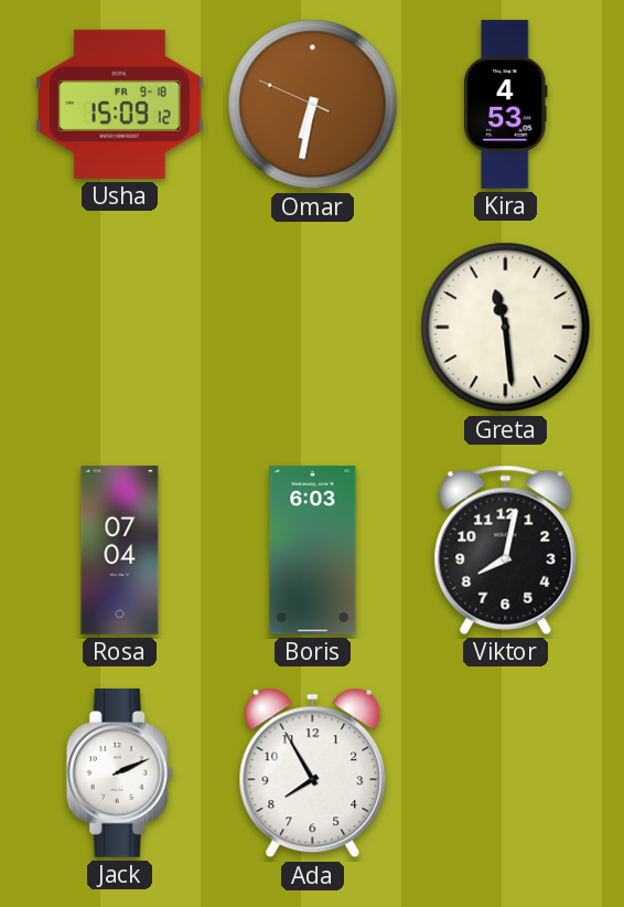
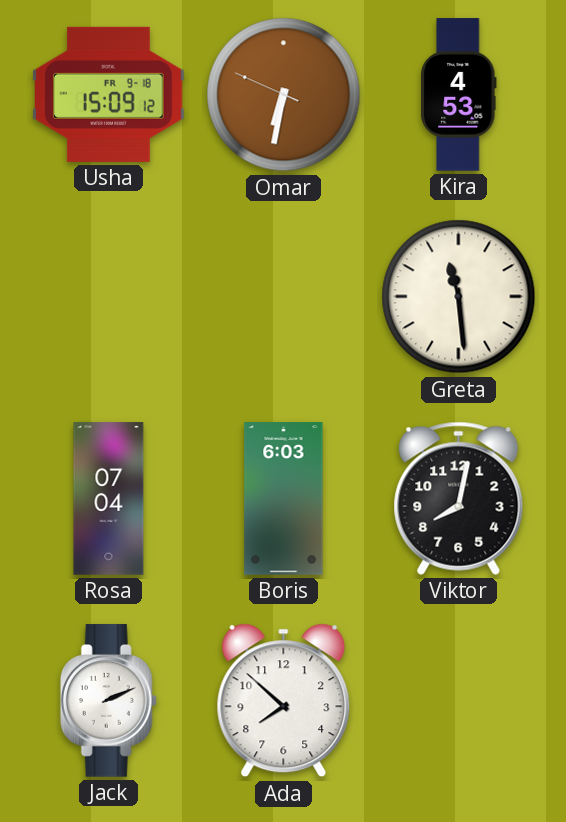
Ada: 7:55 -> 7:52
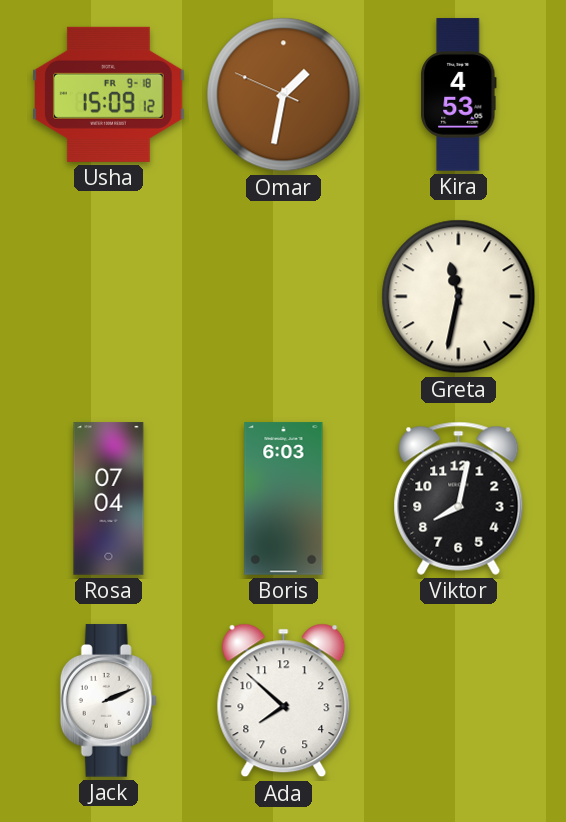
Omar: 6:31 -> 1:31
Greta: 11:29 -> 11:32
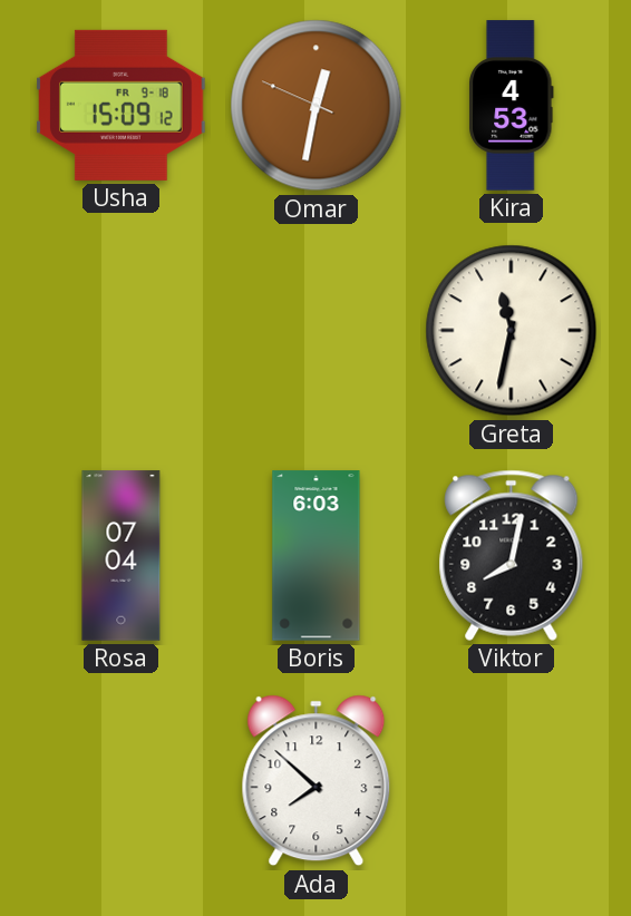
Omar: 1:31 -> 12:31
Jack: 2:11 -> none
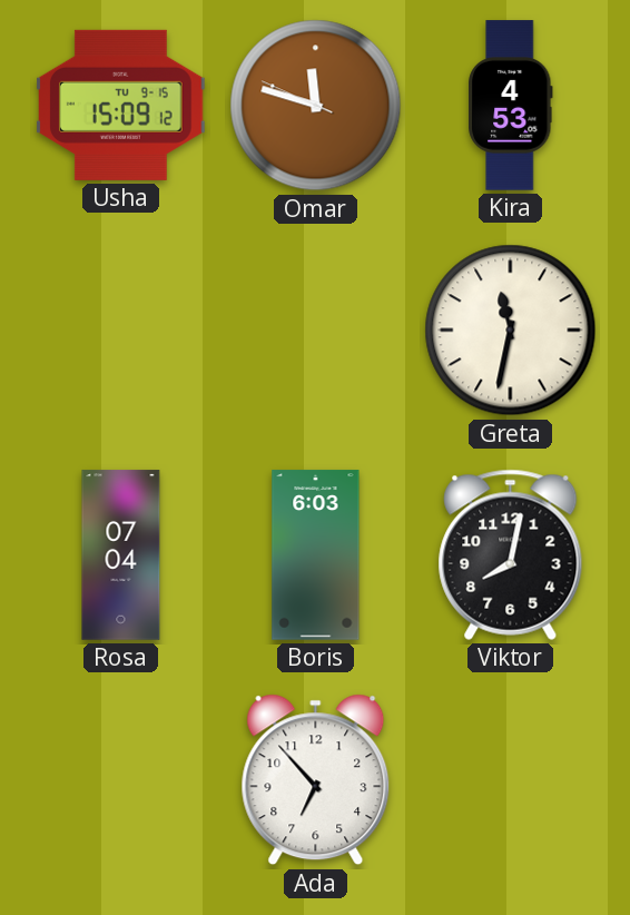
Usha date: FR 9-18 -> TU 9-15
Omar: 12:31 -> 11:47
Ada: 7:52 -> 6:53
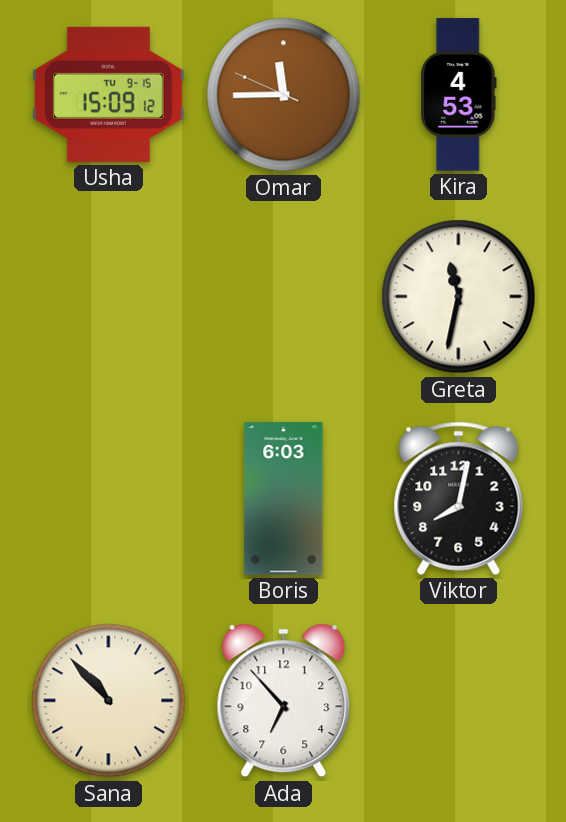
Omar: 11:47 -> 11:44
Rosa: 07:04 -> none
Sana: none -> 10:53
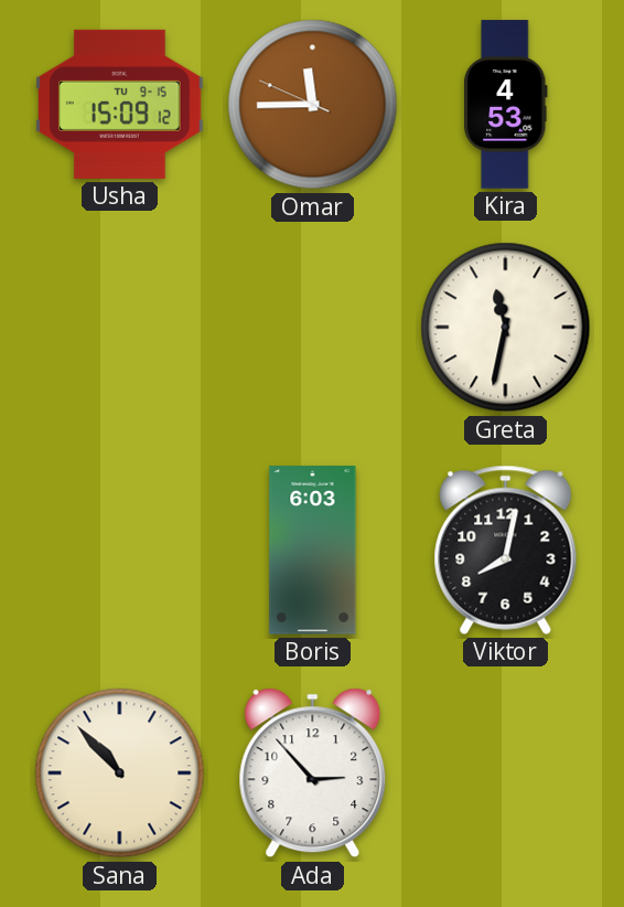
Ada: 6:53 -> 2:53
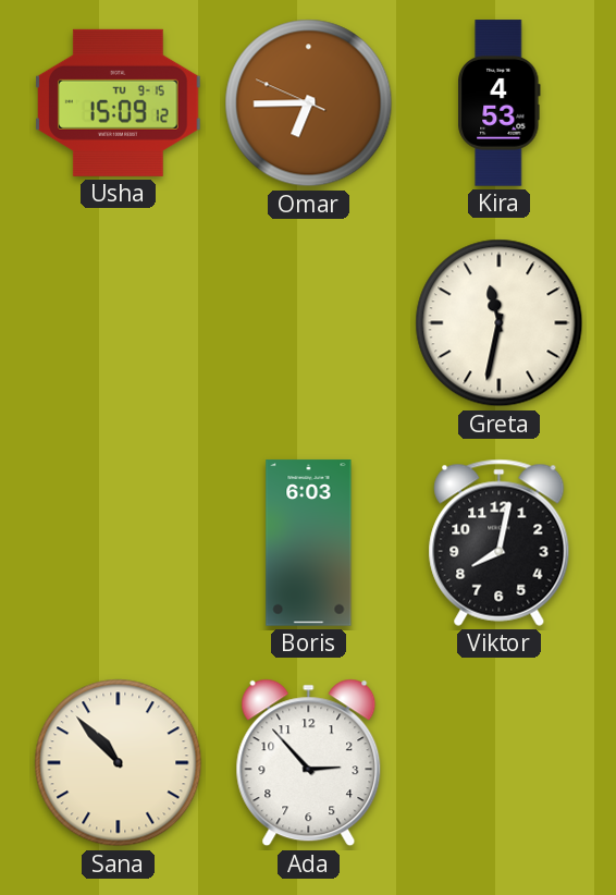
Omar: 11:44 -> 6:44
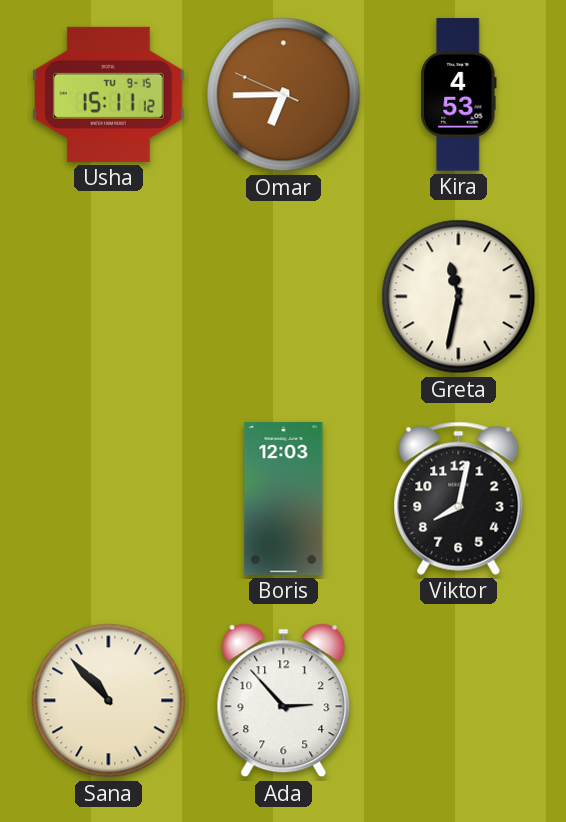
Usha: 15:09 -> 15:11
Boris: 6:03 -> 12:03
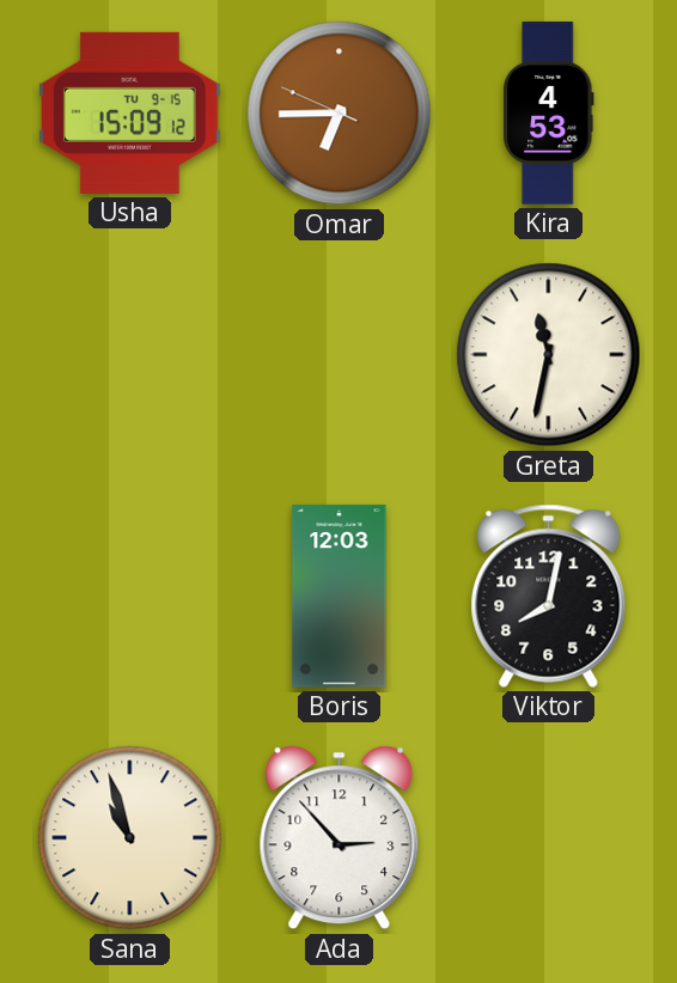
Usha: 15:11 -> 15:09
Sana: 10:53 -> 10:57
